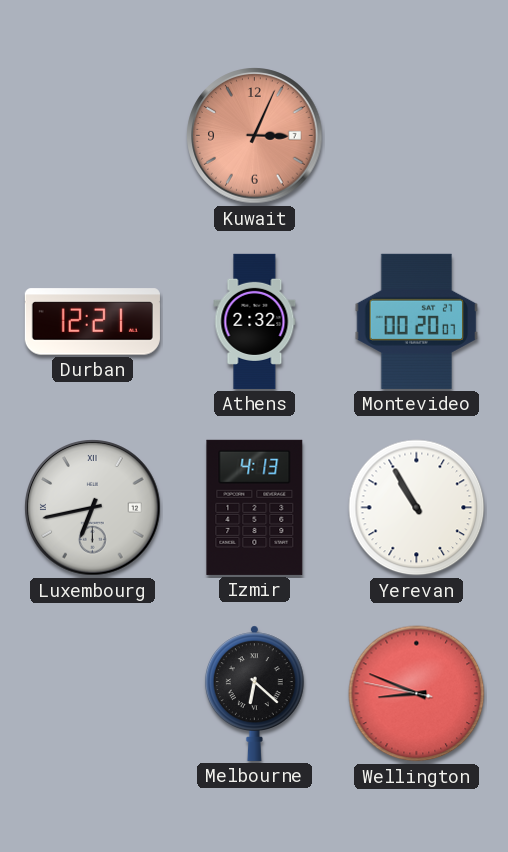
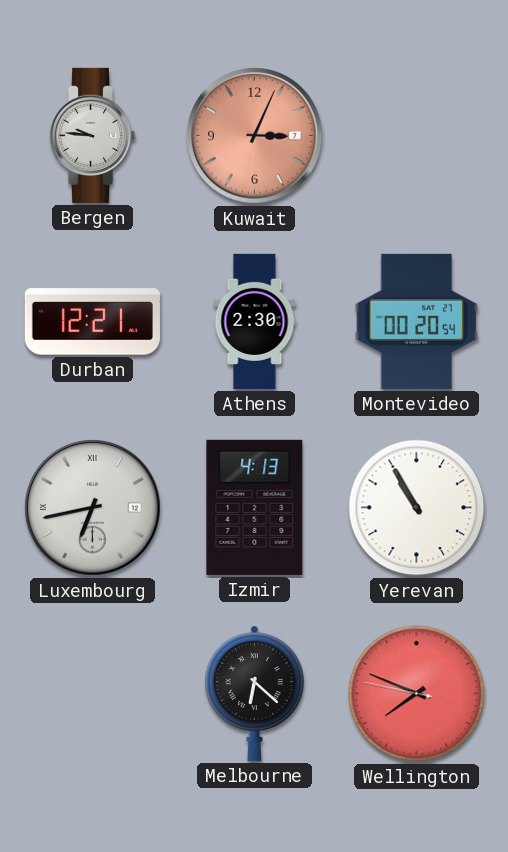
Bergen: none -> 9:46
Athens: 2:32 -> 2:30
Montevideo: 00:20:07 -> 00:20:54
Wellington: 8:48 -> 7:48
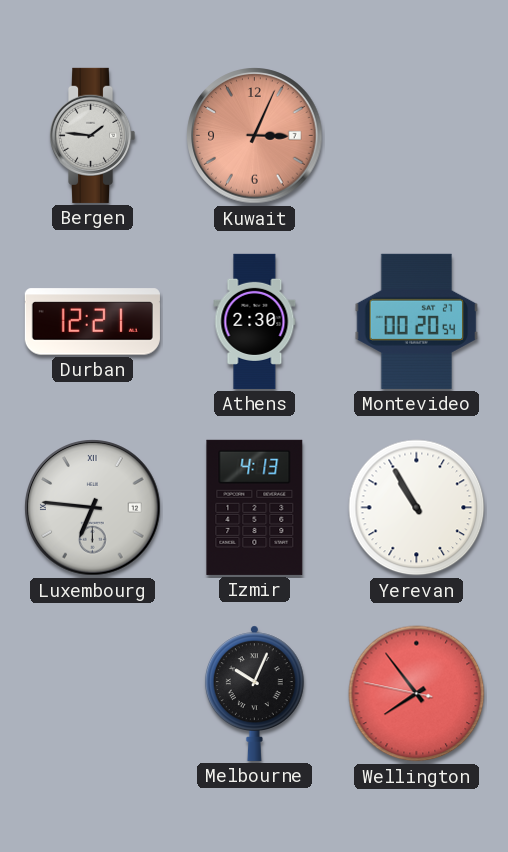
Bergen: 9:46 -> 1:46
Luxembourg: 6:43 -> 6:46
Melbourne: 6:22 -> 10:04
Wellington: 7:48 -> 7:53
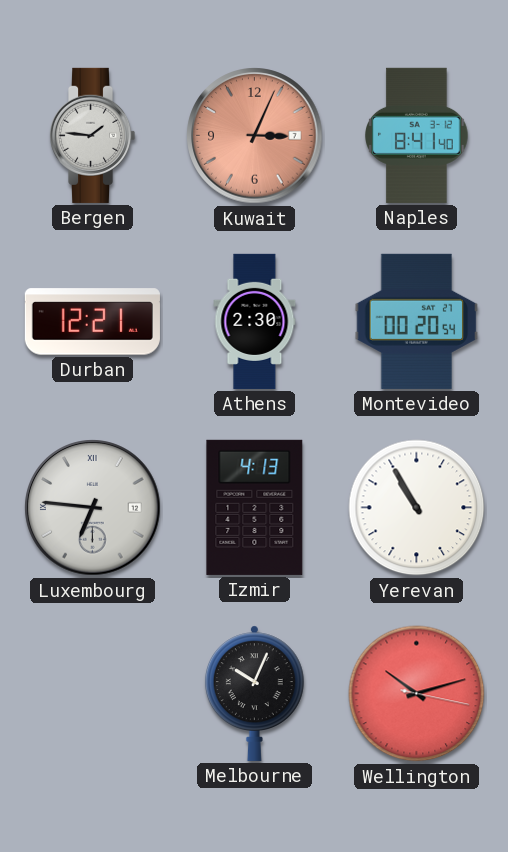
Naples: none -> 8:41
Wellington: 7:53 -> 10:12
